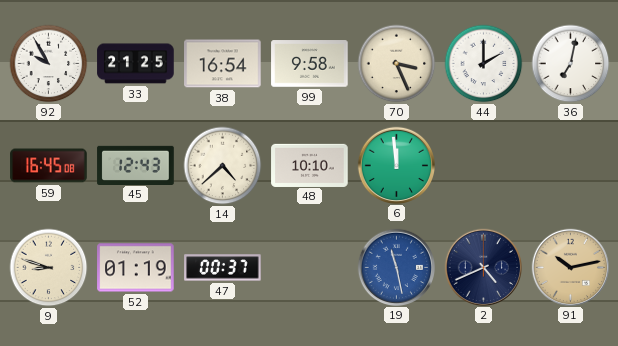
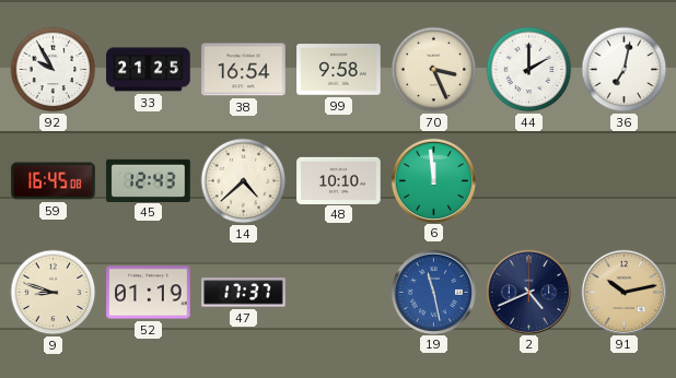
47: 00:37 -> 17:37
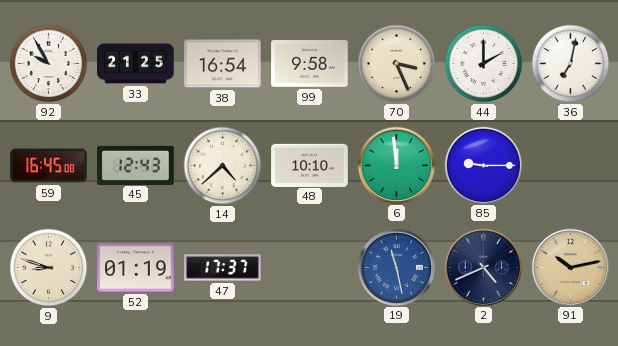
85: none -> 9:15
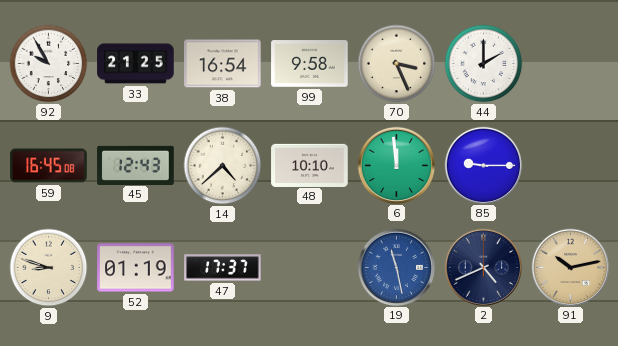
36: 7:02 -> none
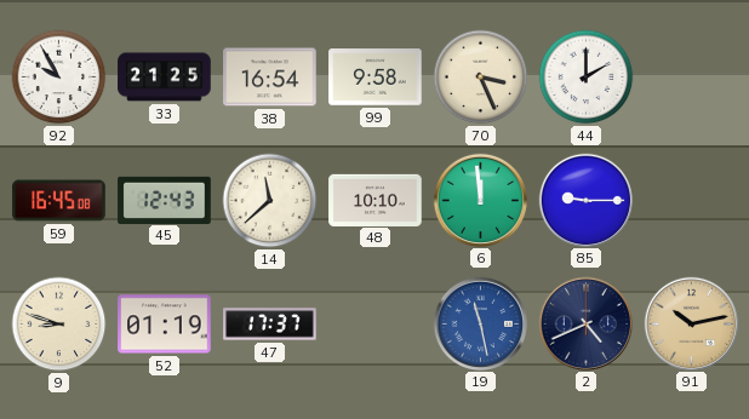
14: 4:38 -> 11:38
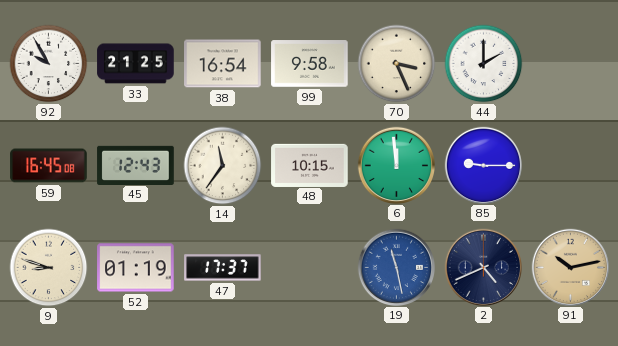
14: 11:38 -> 11:36
48: 10:10 -> 10:15
